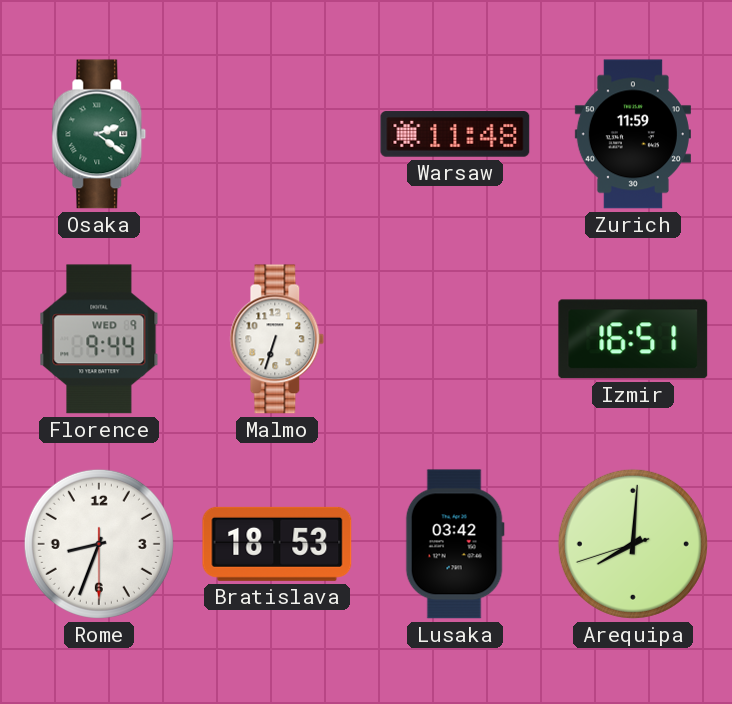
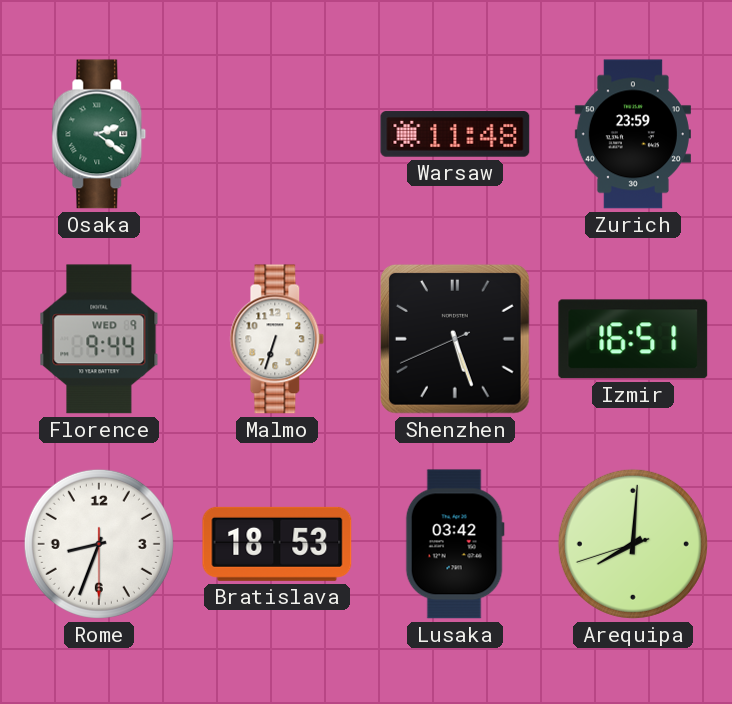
Zurich: 11:59 -> 23:59
Shenzhen: none -> 5:26
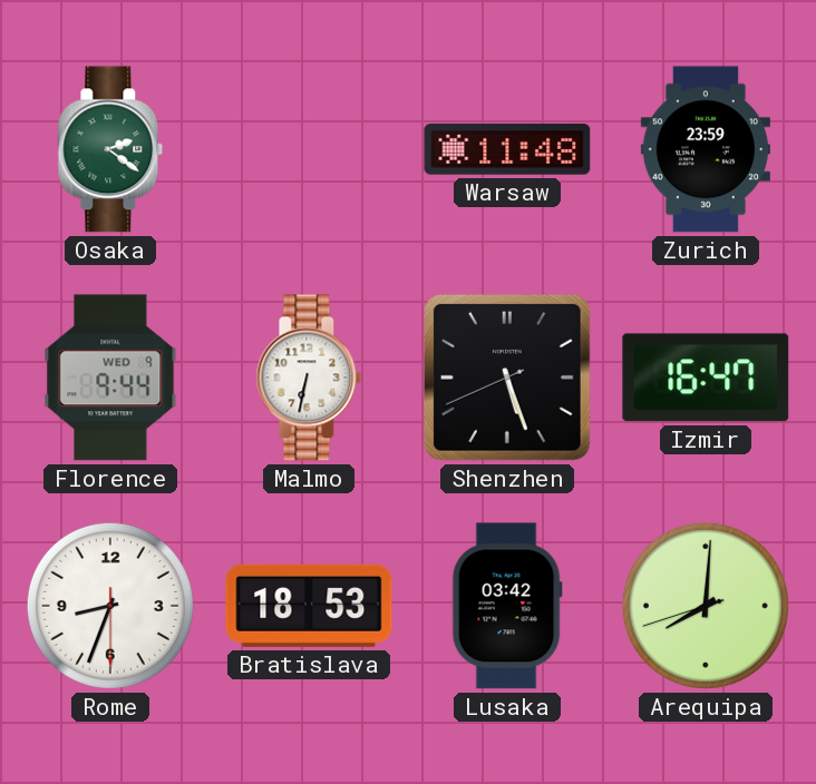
Malmo: 6:33 -> 6:32
Izmir: 16:51 -> 16:47
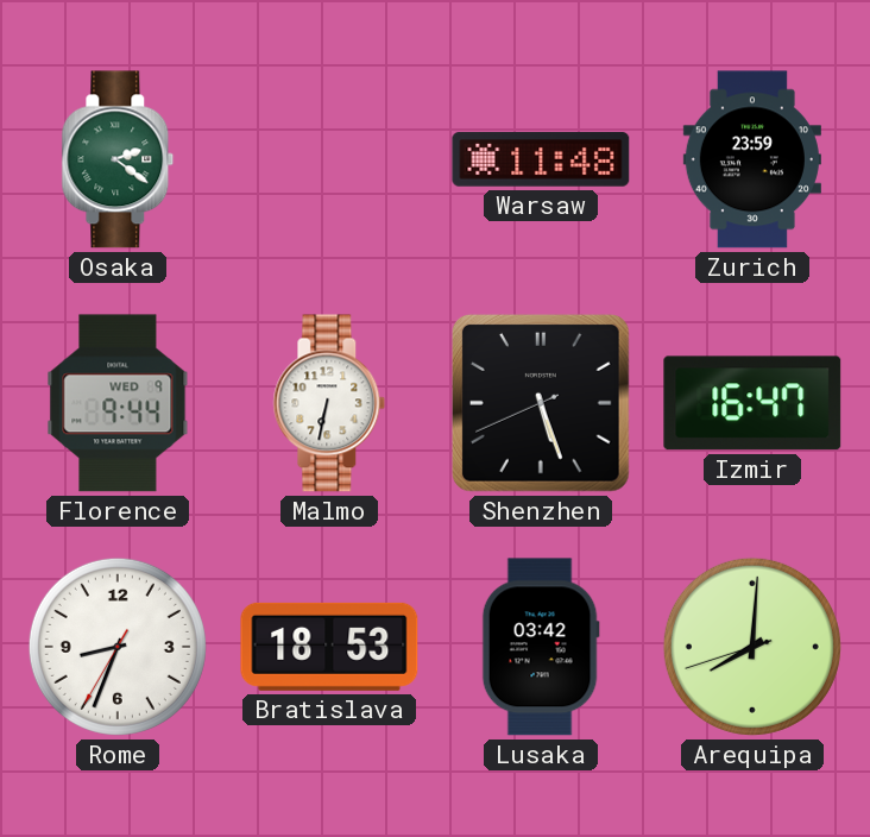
Rome: 8:33:30 -> 8:33:35
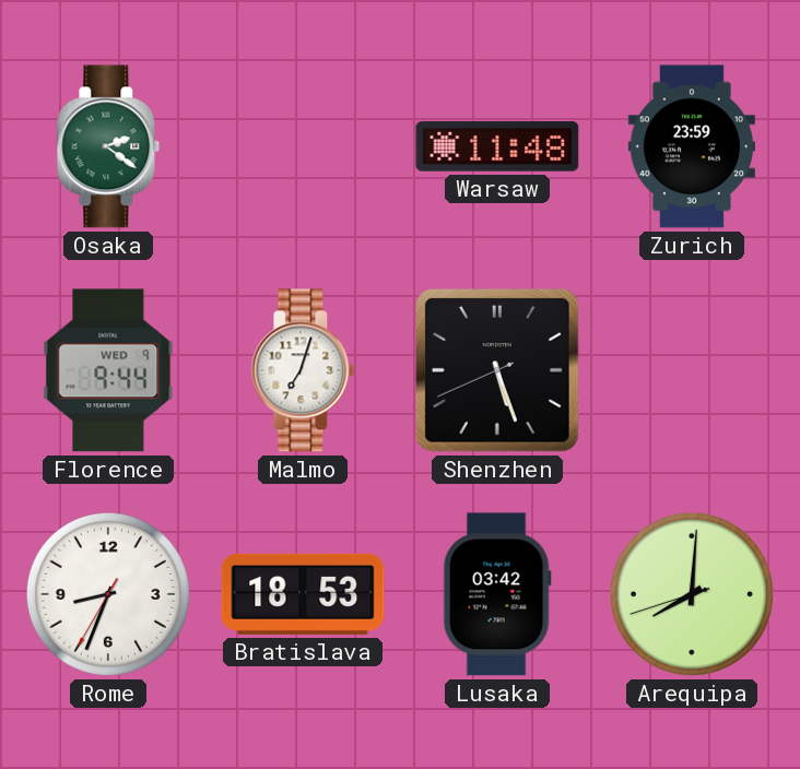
Malmo: 6:32 -> 7:03
Izmir: 16:47 -> none
